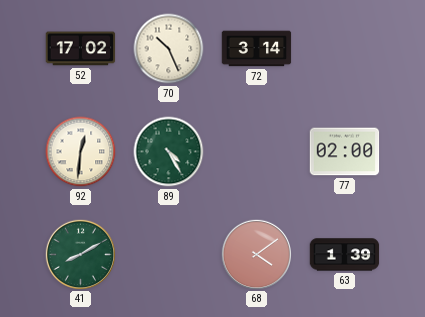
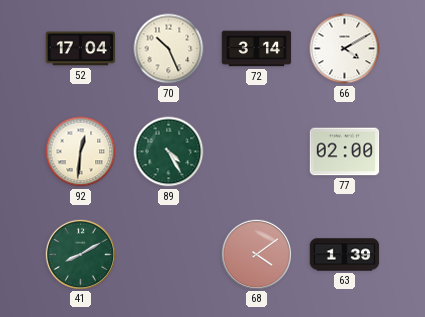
52: 17:02 -> 17:04
66: none -> 4:10
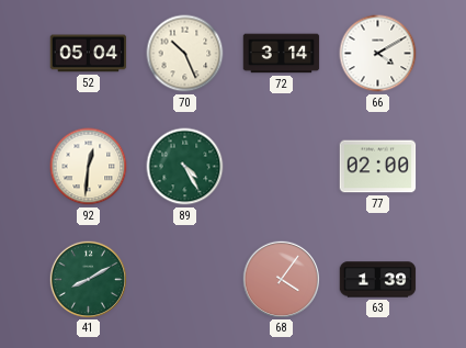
52: 17:04 -> 05:04
68: 4:09 -> 4:06
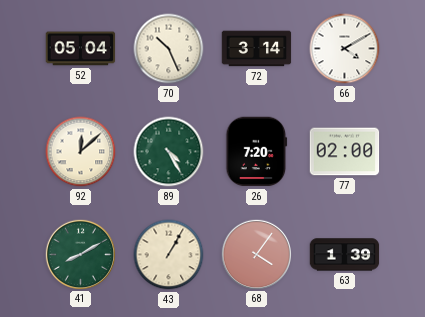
92: 12:31 -> 12:08
26: none -> 7:20
43: none -> 1:05
